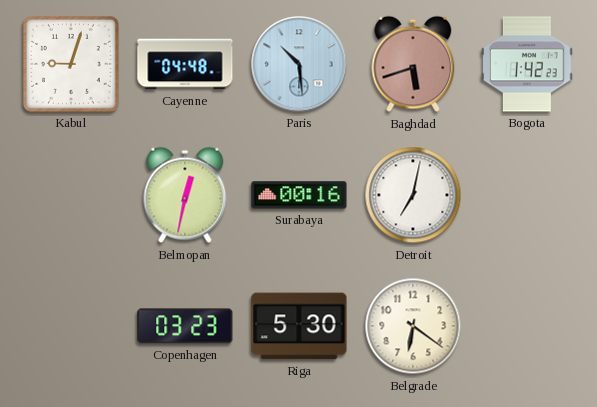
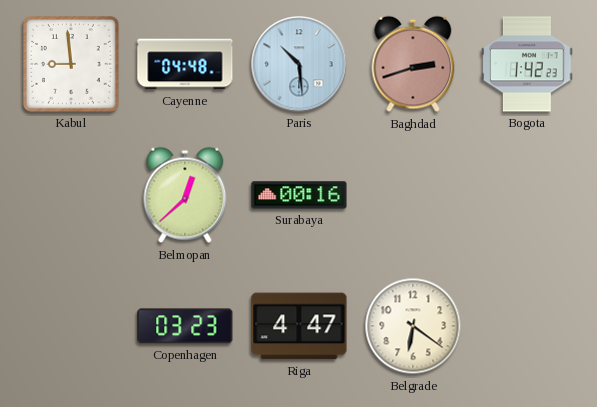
Kabul: 9:03 -> 8:59
Baghdad: 5:42 -> 2:42
Belmopan: 12:32 -> 12:38
Detroit: 7:02 -> none
Riga: 5:30 -> 4:47
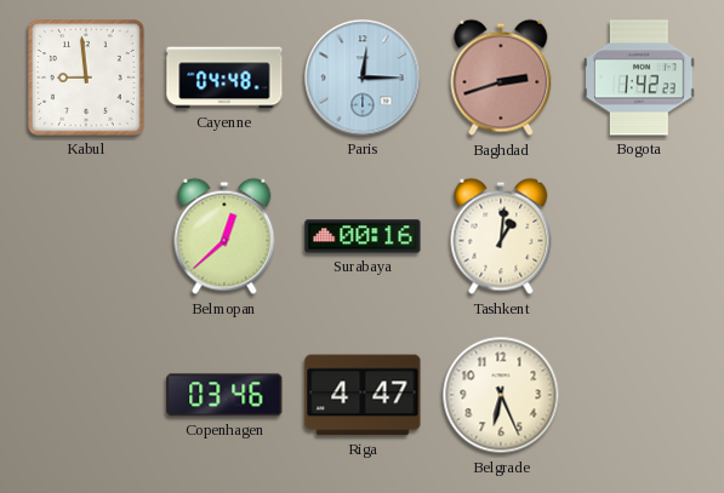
Paris: 10:29 -> 12:15
Tashkent: none -> 1:01
Copenhagen: 03:23 -> 03:46
Belgrade: 6:21 -> 6:26
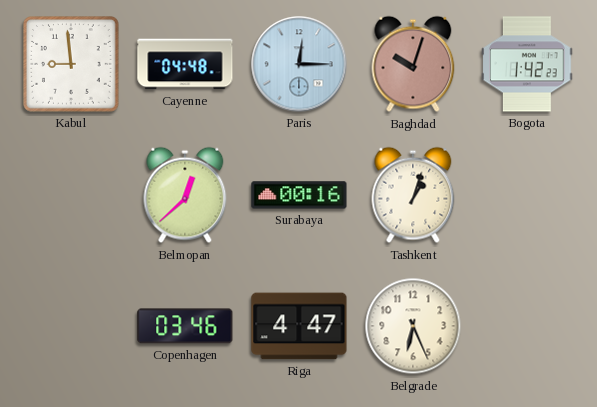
Baghdad: 2:42 -> 10:03
Tashkent: 1:01 -> 1:03
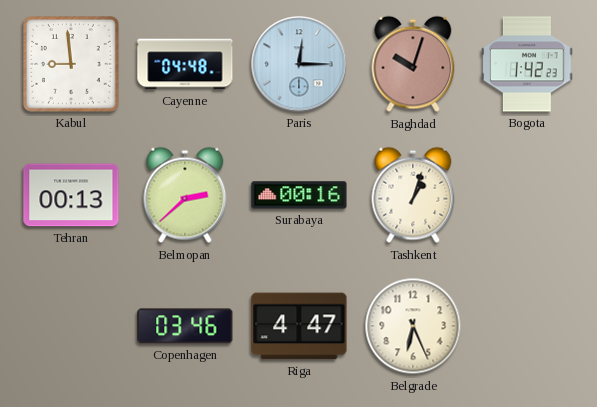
Tehran: none -> 00:13
Belmopan: 12:38 -> 2:38
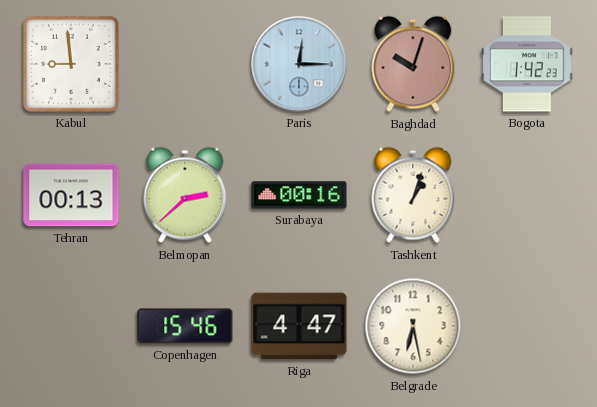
Cayenne: 04:48 -> none
Copenhagen: 03:46 -> 15:46
Belgrade: 6:26 -> 6:28
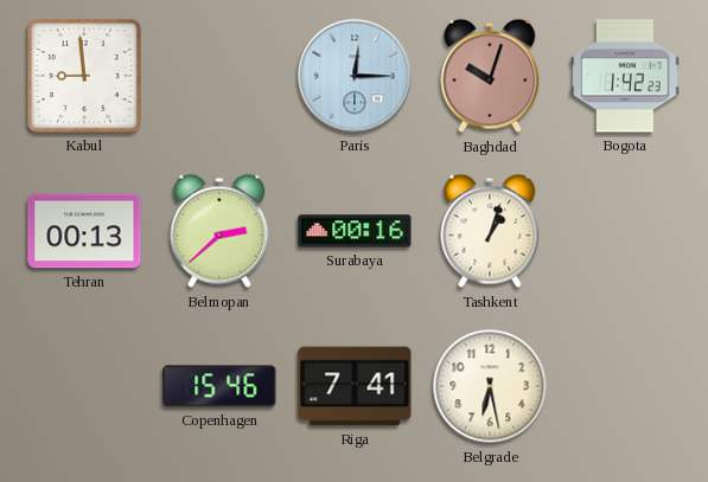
Riga: 4:47 -> 7:41
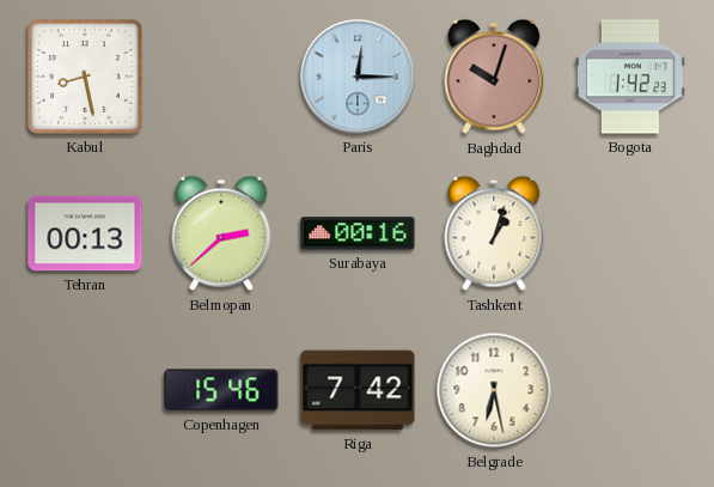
Kabul: 8:59 -> 8:28
Riga: 7:41 -> 7:42
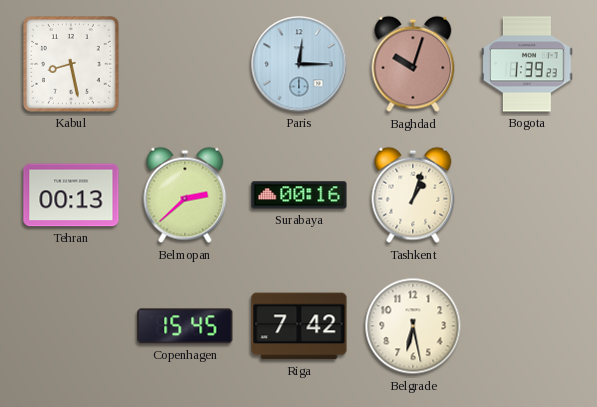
Bogota: 1:42 -> 1:39
Copenhagen: 15:46 -> 15:45
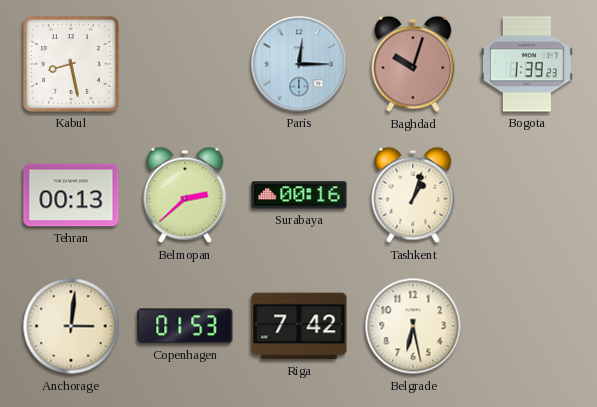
Anchorage: none -> 3:01
Copenhagen: 15:45 -> 01:53
